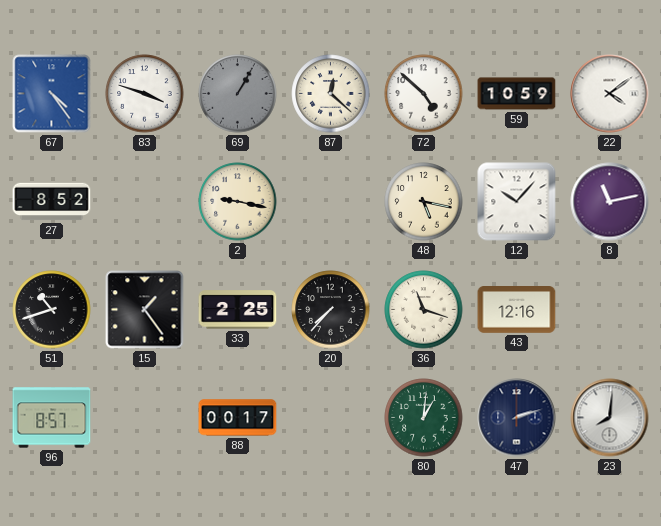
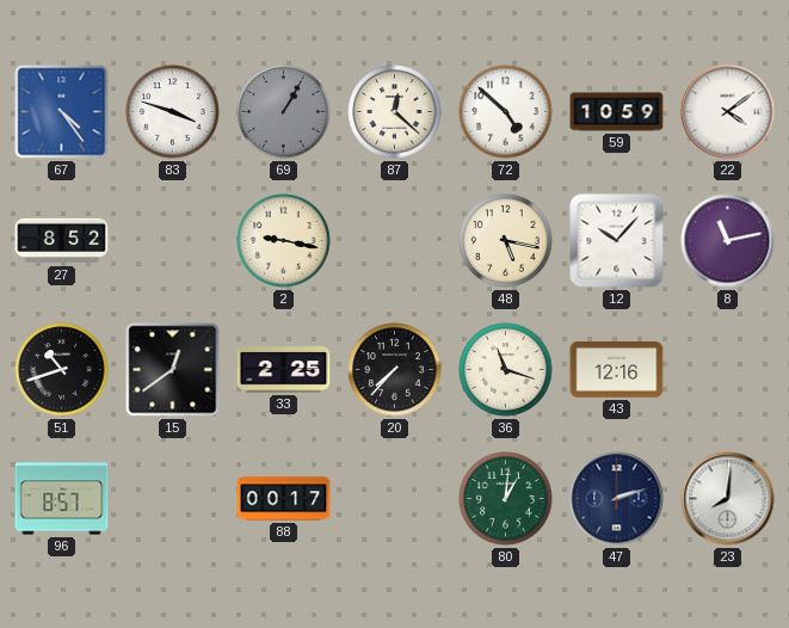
15: 1:24 -> 12:39
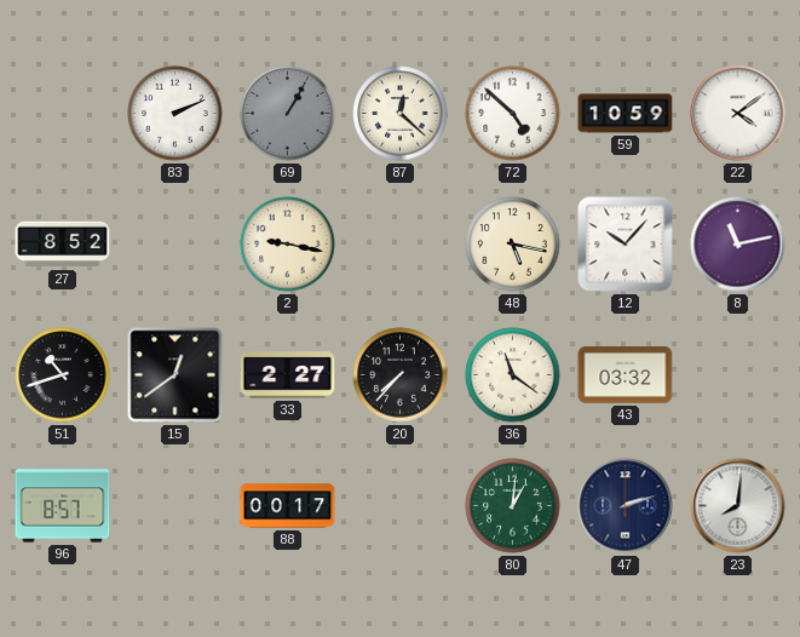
67: 4:24 -> none
83: 3:48 -> 2:11
33: 2:25 -> 2:27
36: 11:18 -> 11:21
43: 12:16 -> 03:32
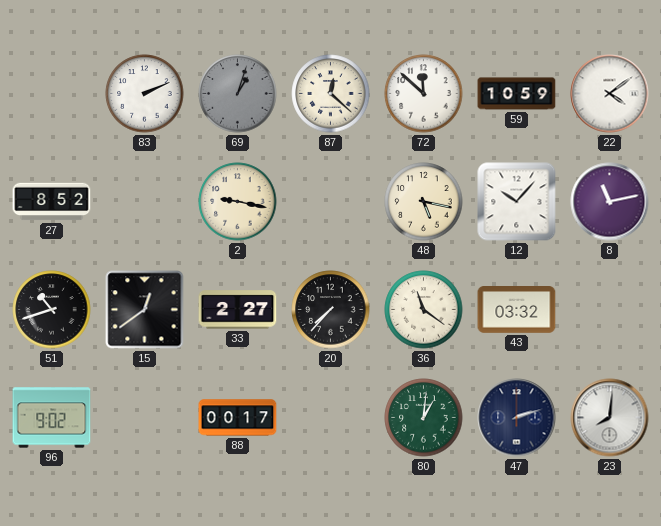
69: 1:05 -> 1:03
72: 4:52 -> 11:52
96: 8:57 -> 9:02
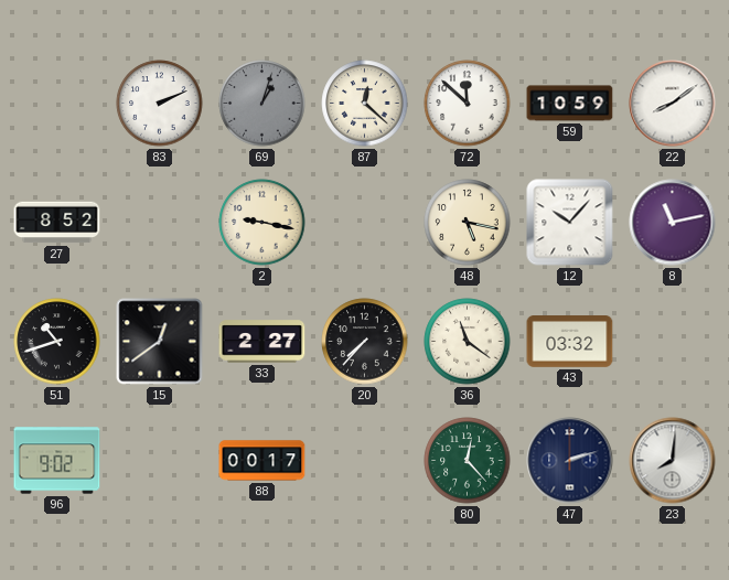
22: 4:09 -> 8:09
80: 1:01 -> 12:23
